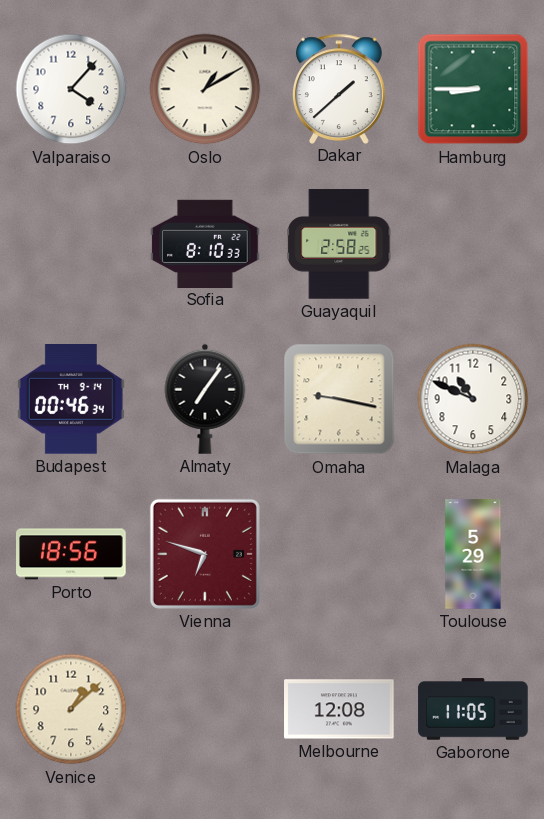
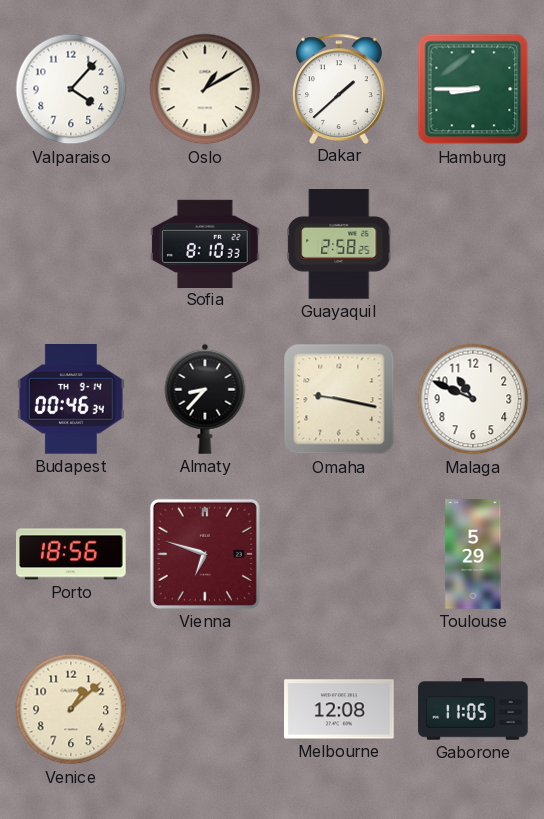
Almaty: 7:06 -> 8:37
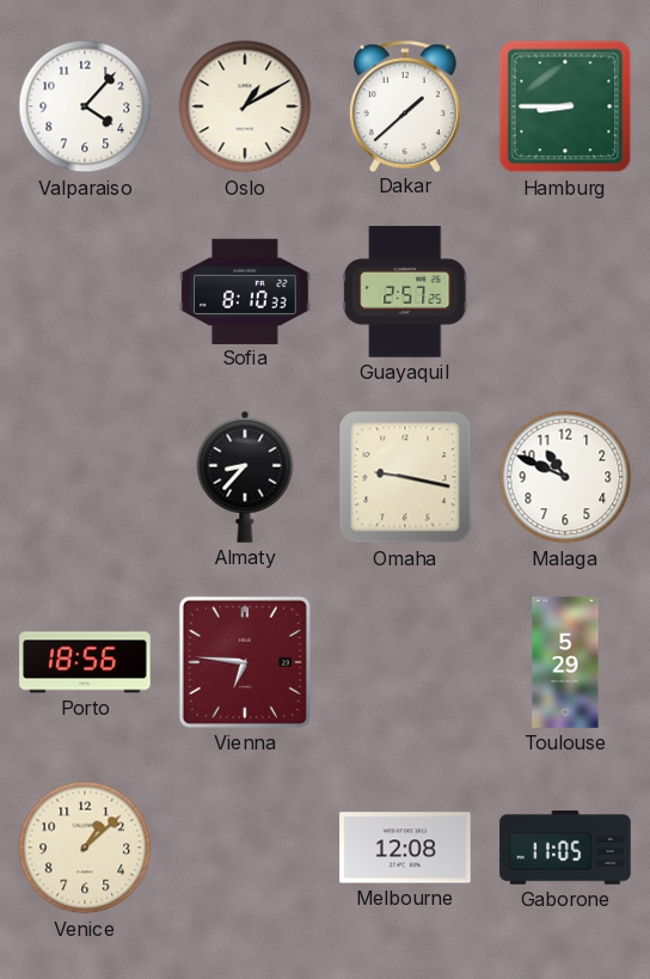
Guayaquil: 2:58 -> 2:57
Budapest: 00:46 -> none
Vienna: 6:48 -> 6:46
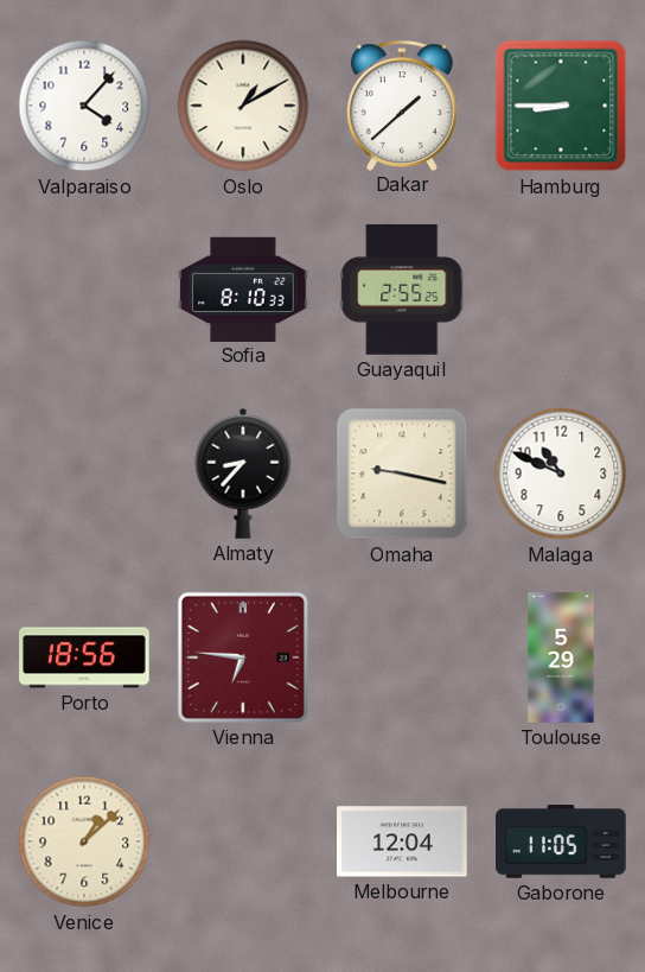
Guayaquil: 2:57 -> 2:55
Melbourne: 12:08 -> 12:04
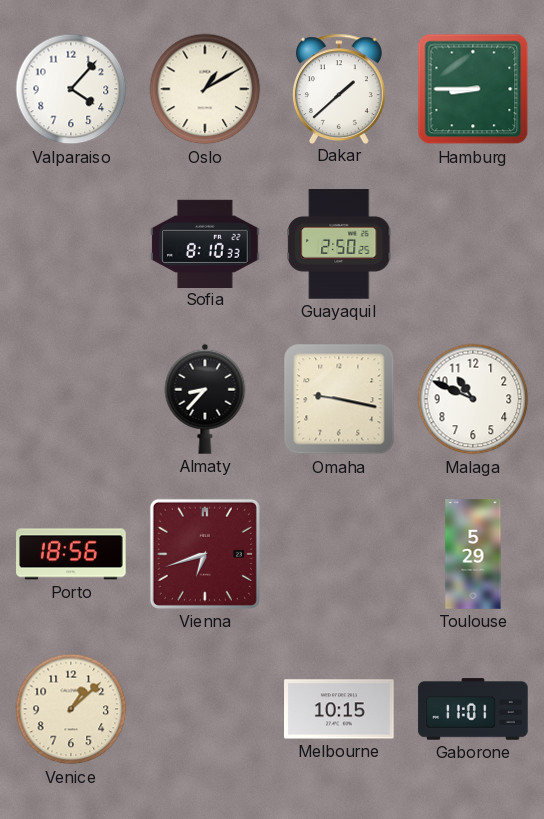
Guayaquil: 2:55 -> 2:50
Vienna: 6:46 -> 6:42
Melbourne: 12:04 -> 10:15
Gaborone: 11:05 -> 11:01
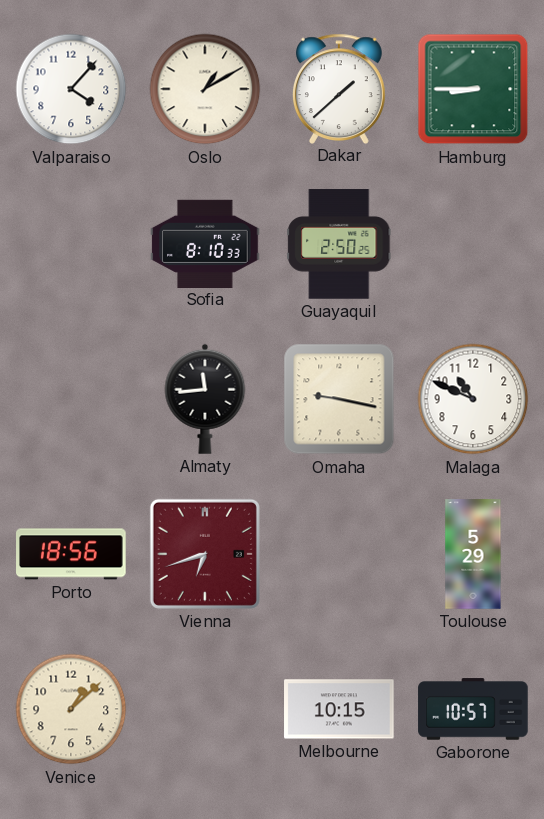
Almaty: 8:37 -> 11:44
Gaborone: 11:01 -> 10:57
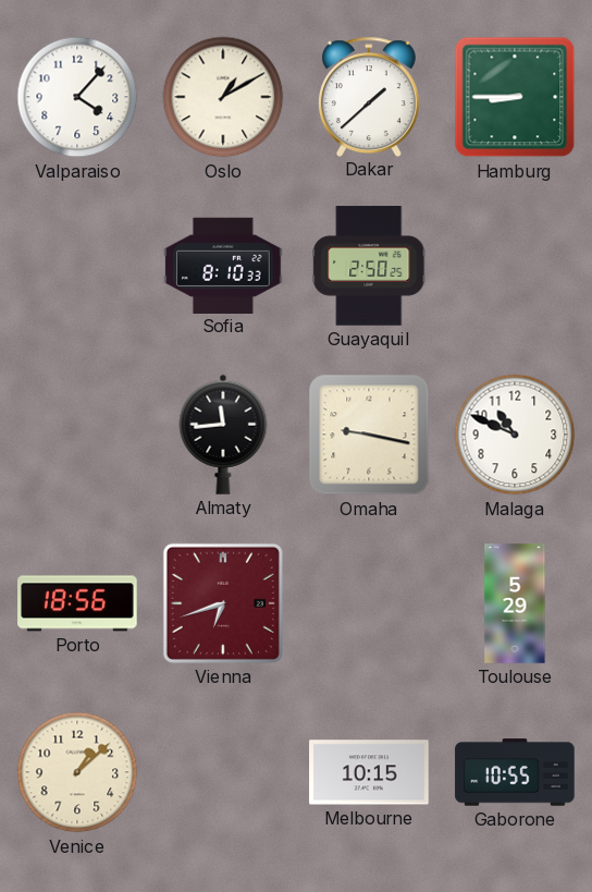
Gaborone: 10:57 -> 10:55
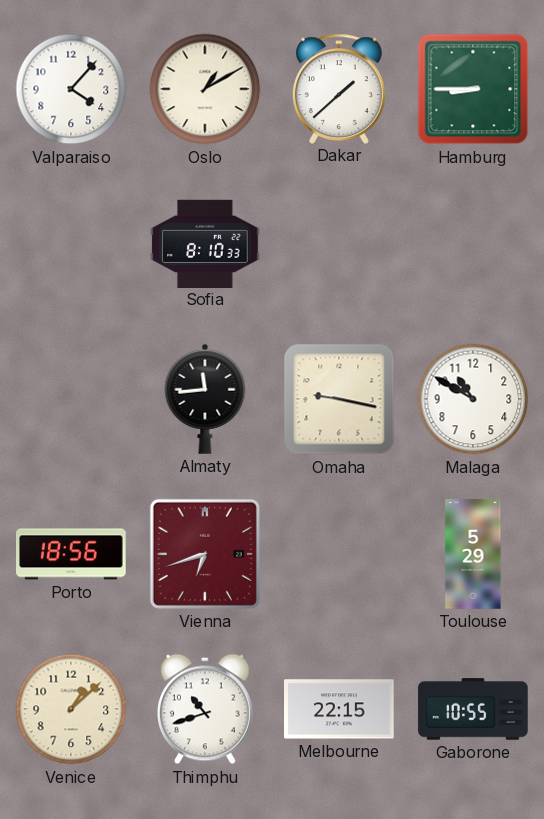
Guayaquil: 2:50 -> none
Malaga: 10:49 -> 10:50
Thimphu: none -> 10:42
Melbourne: 10:15 -> 22:15
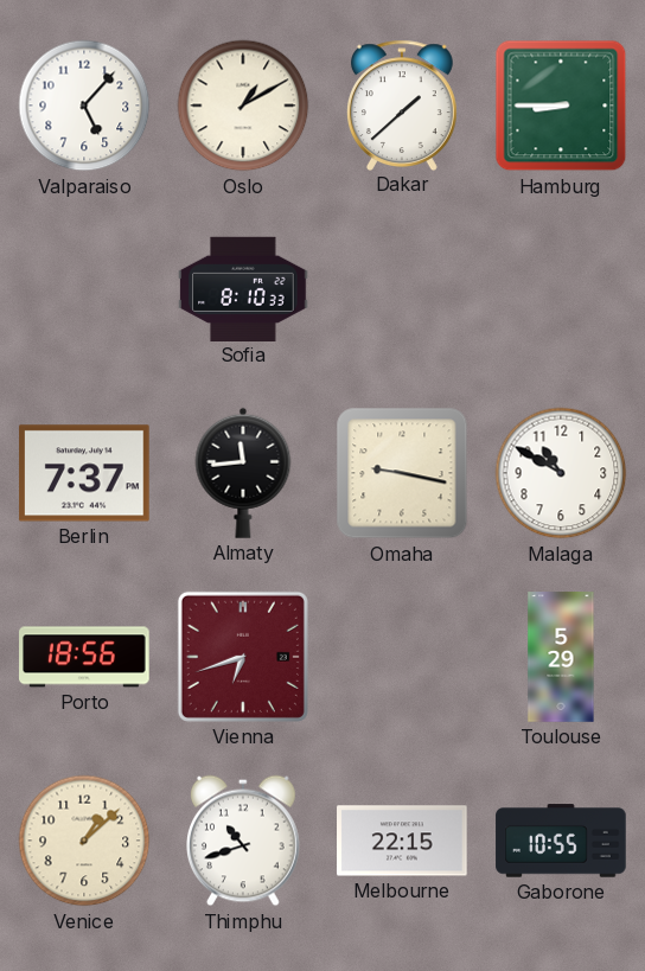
Valparaiso: 4:07 -> 5:07
Berlin: none -> 7:37
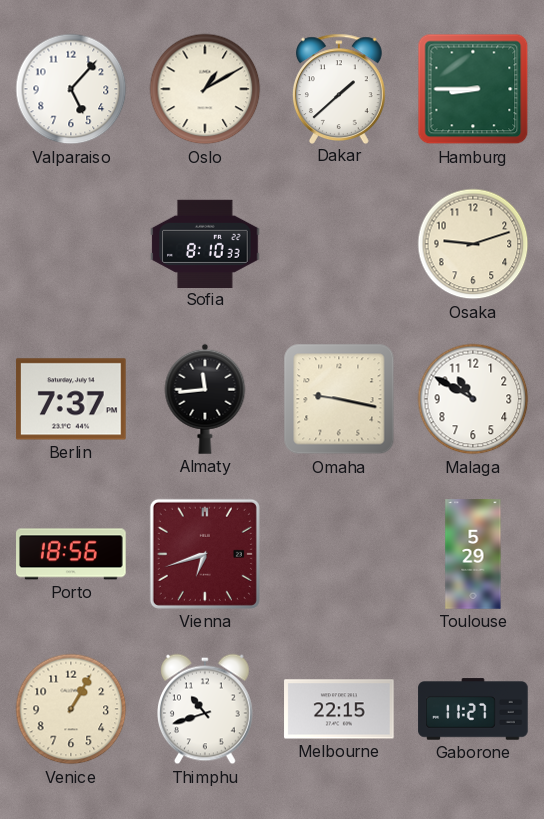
Osaka: none -> 9:12
Venice: 1:08 -> 1:05
Gaborone: 10:55 -> 11:27
